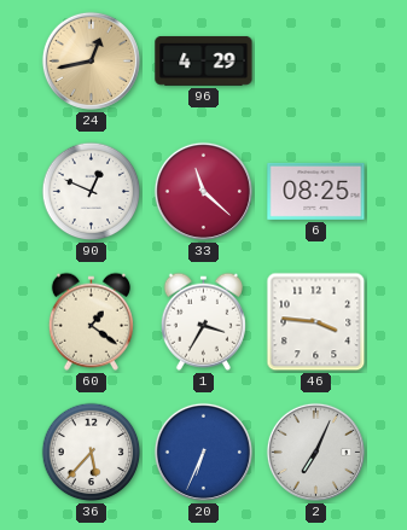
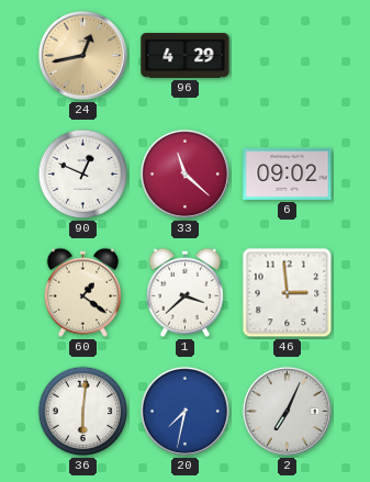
6: 08:25 -> 09:02
1: 3:35 -> 3:38
46: 3:46 -> 2:59
36: 5:37 -> 6:01
20: 6:34 -> 7:32
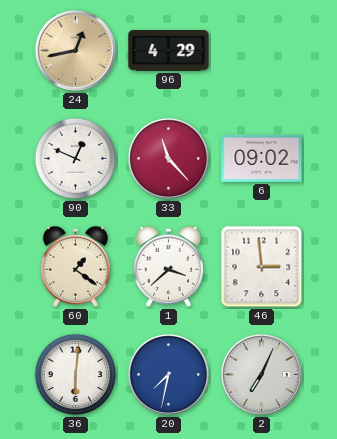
33: 11:22 -> 11:23
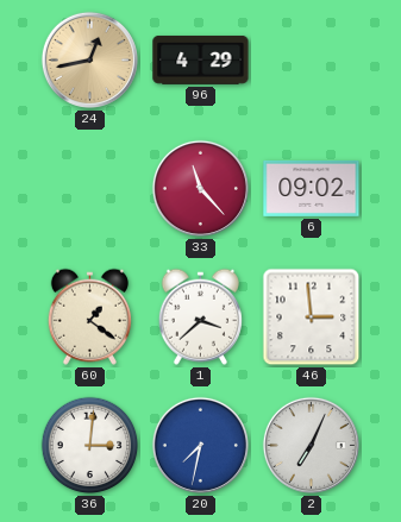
90: 12:49 -> none
36: 6:01 -> 3:01
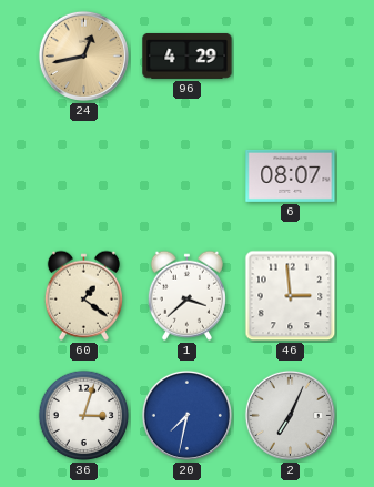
33: 11:23 -> none
6: 09:02 -> 08:07
36: 3:01 -> 3:03
